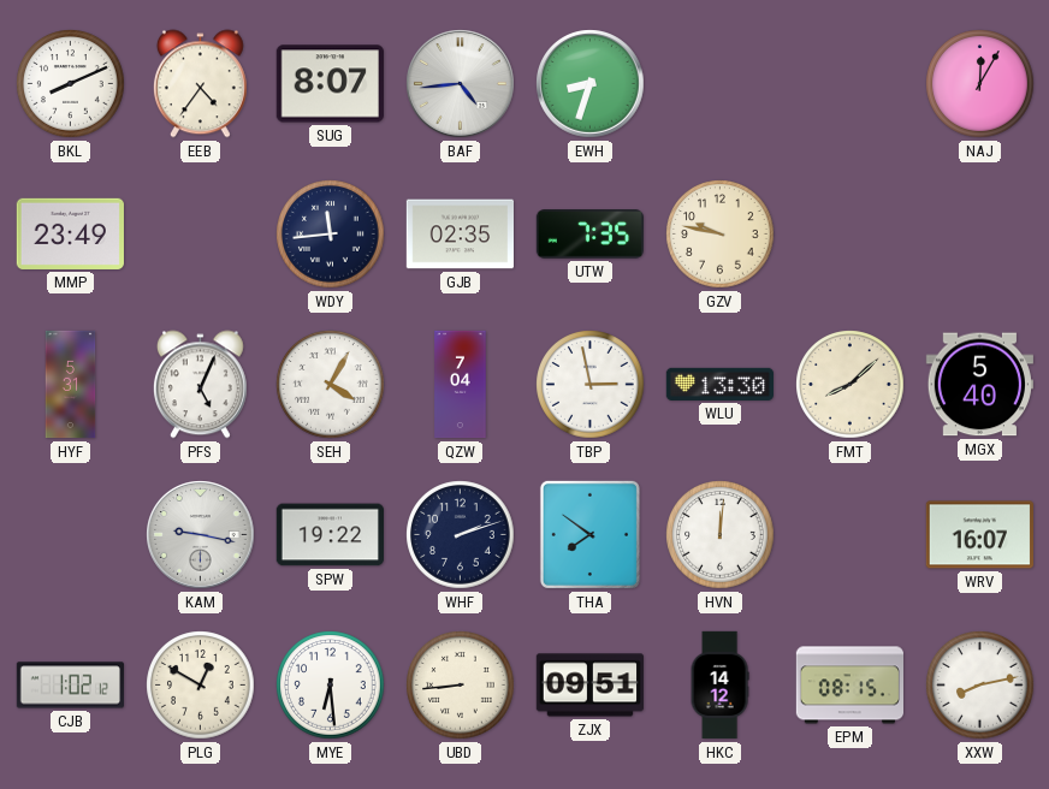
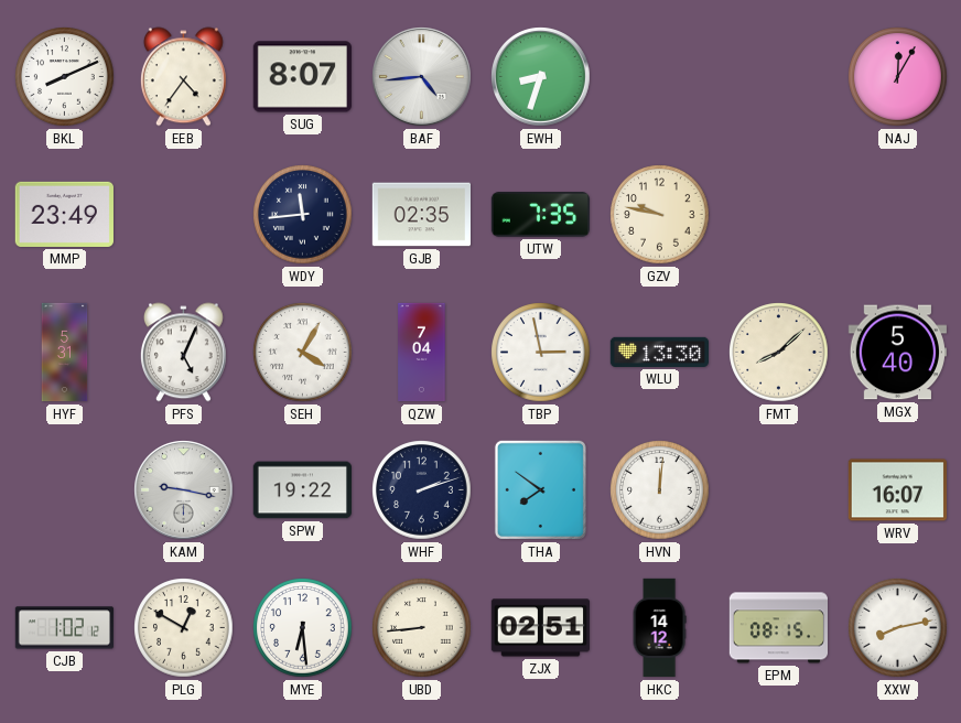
ZJX: 09:51 -> 02:51
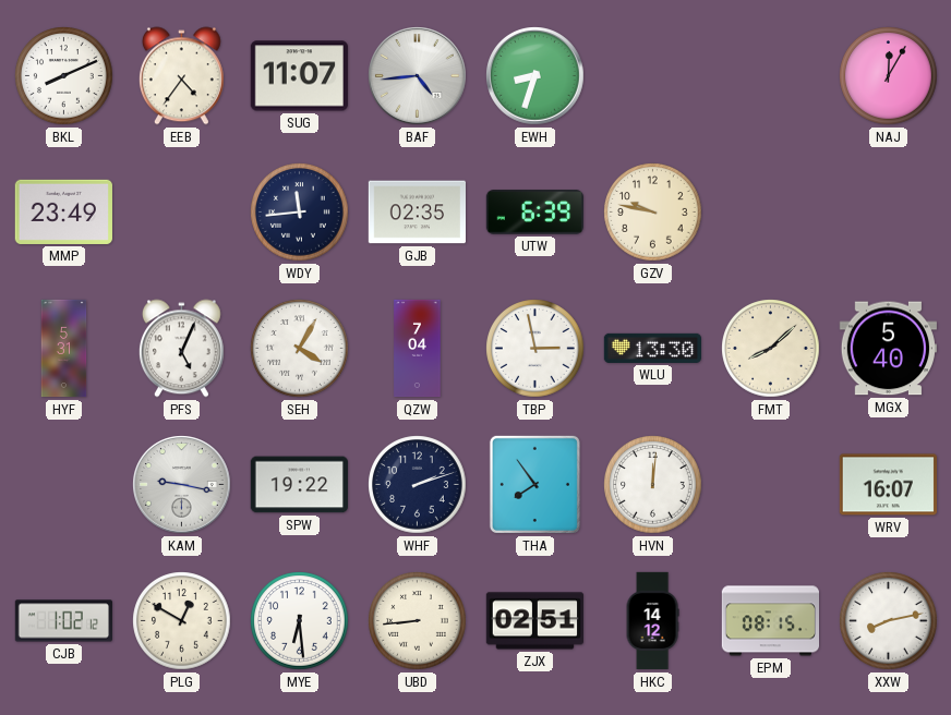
SUG: 8:07 -> 11:07
UTW: 7:35 -> 6:39
THA: 7:51 -> 7:54
